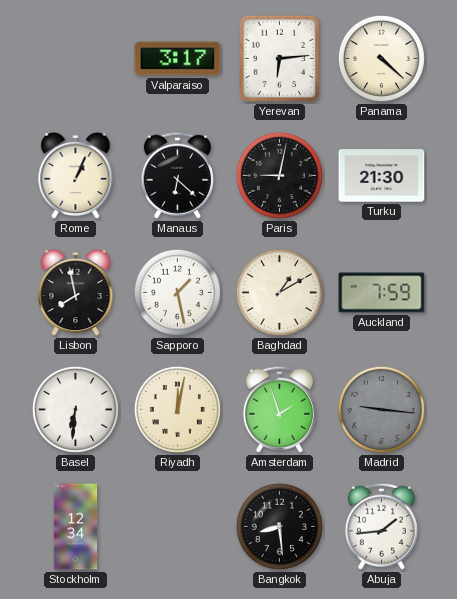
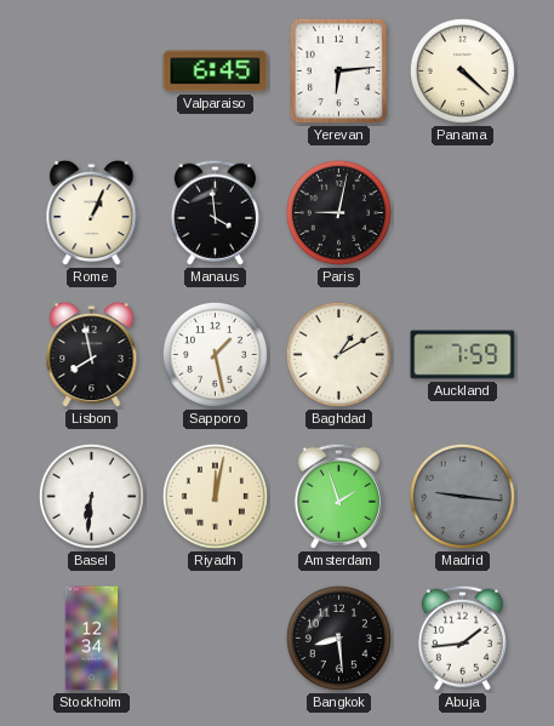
Valparaiso: 3:17 -> 6:45
Manaus: 6:22 -> 3:59
Turku: 21:30 -> none
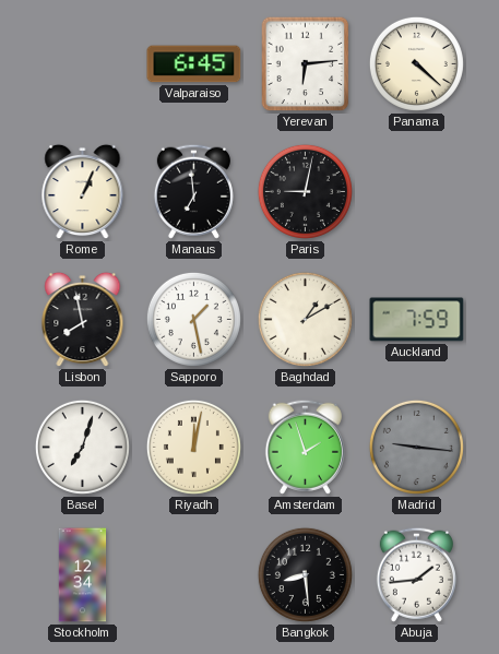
Manaus: 3:59 -> 6:59
Basel: 6:31 -> 7:03
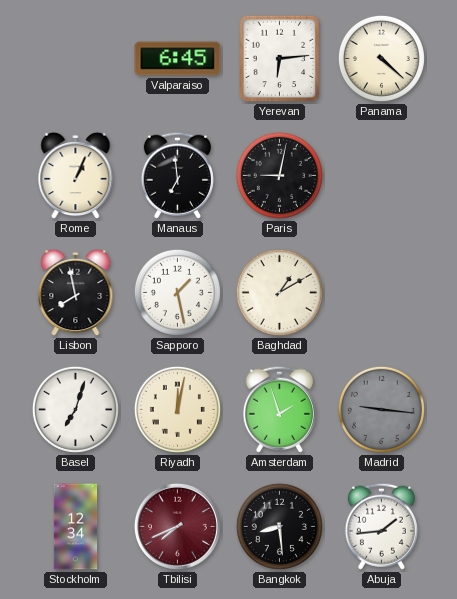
Auckland: 7:59 -> none
Tbilisi: none -> 7:41
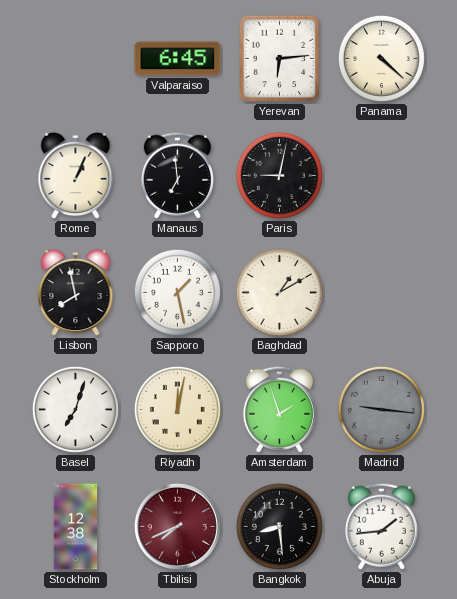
Stockholm: 12:34 -> 12:38
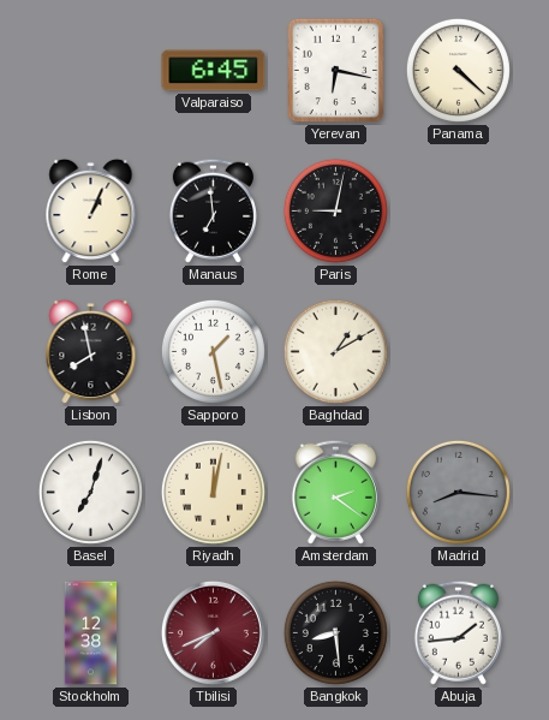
Yerevan: 6:14 -> 6:17
Amsterdam: 1:57 -> 2:21
Madrid: 9:16 -> 8:16
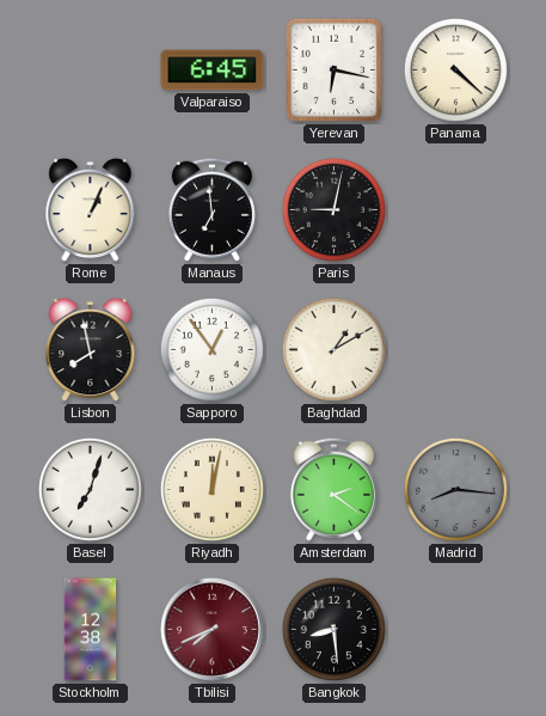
Sapporo: 1:28 -> 12:54
Abuja: 1:44 -> none
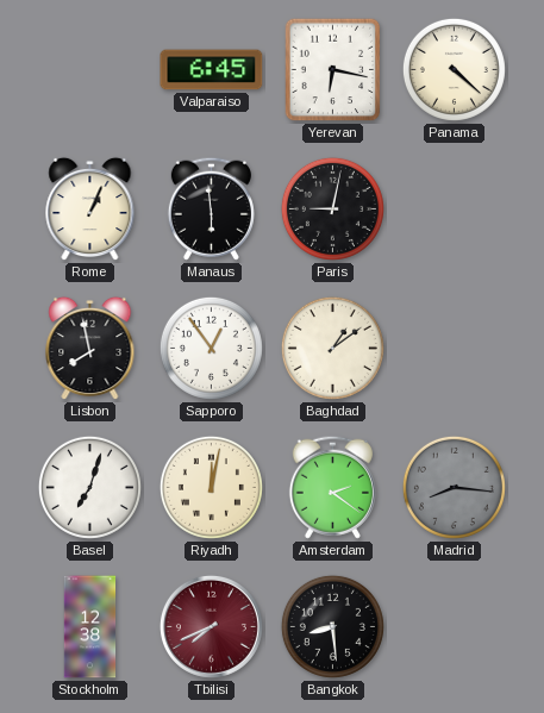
Manaus: 6:59 -> 5:59
Baghdad: 1:10 -> 1:09
